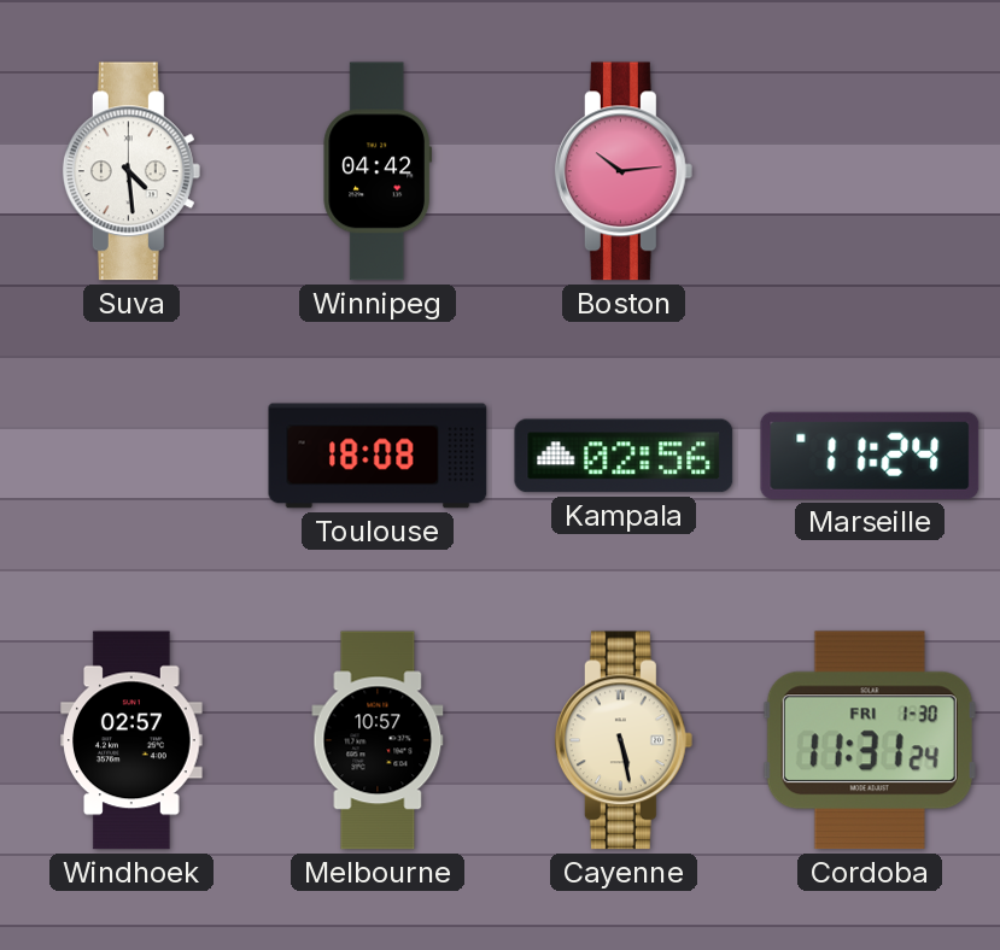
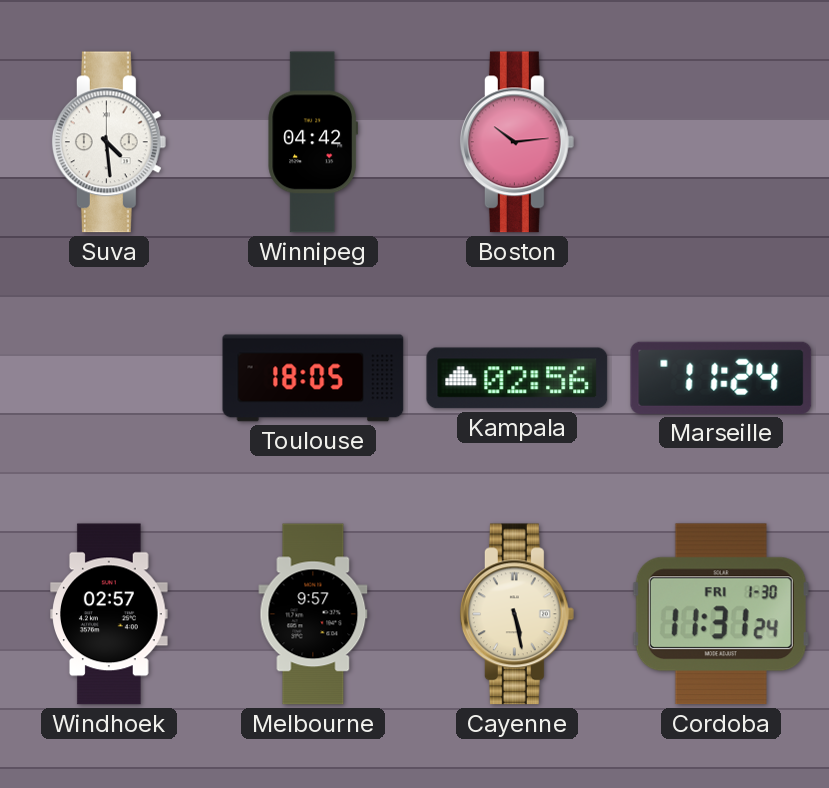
Toulouse: 18:08 -> 18:05
Melbourne: 10:57 -> 9:57
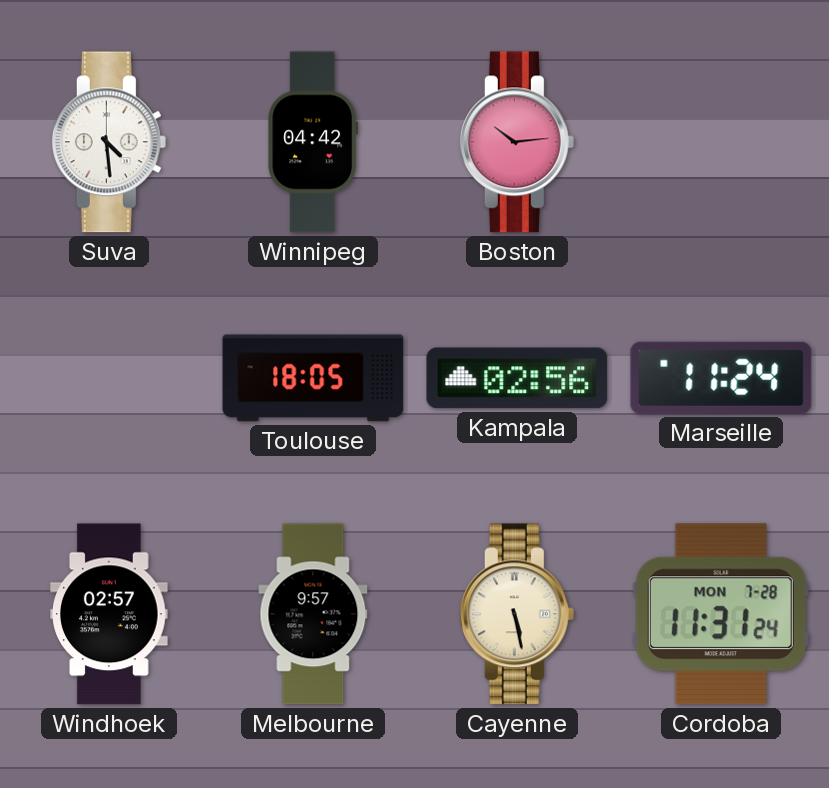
Cordoba date: FRI 1-30 -> MON 7-28
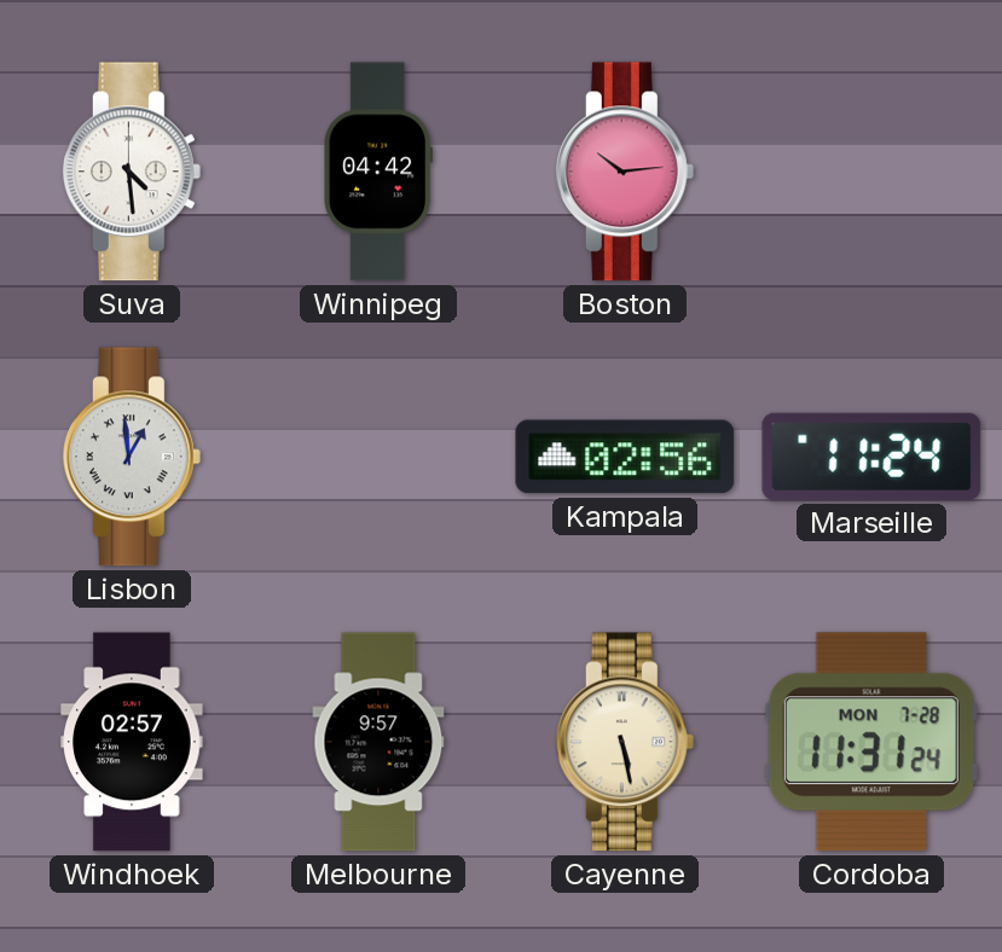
Lisbon: none -> 12:59
Toulouse: 18:05 -> none
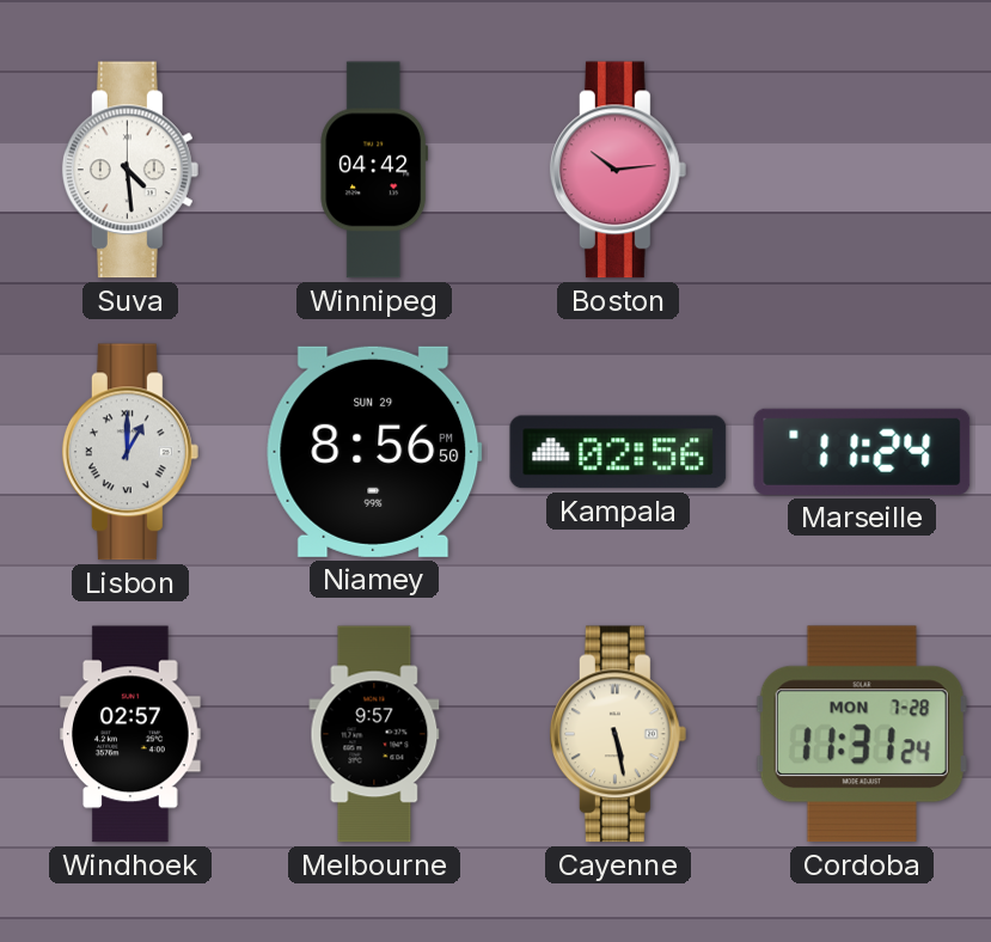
Lisbon: 12:59 -> 1:00
Niamey: none -> 8:56
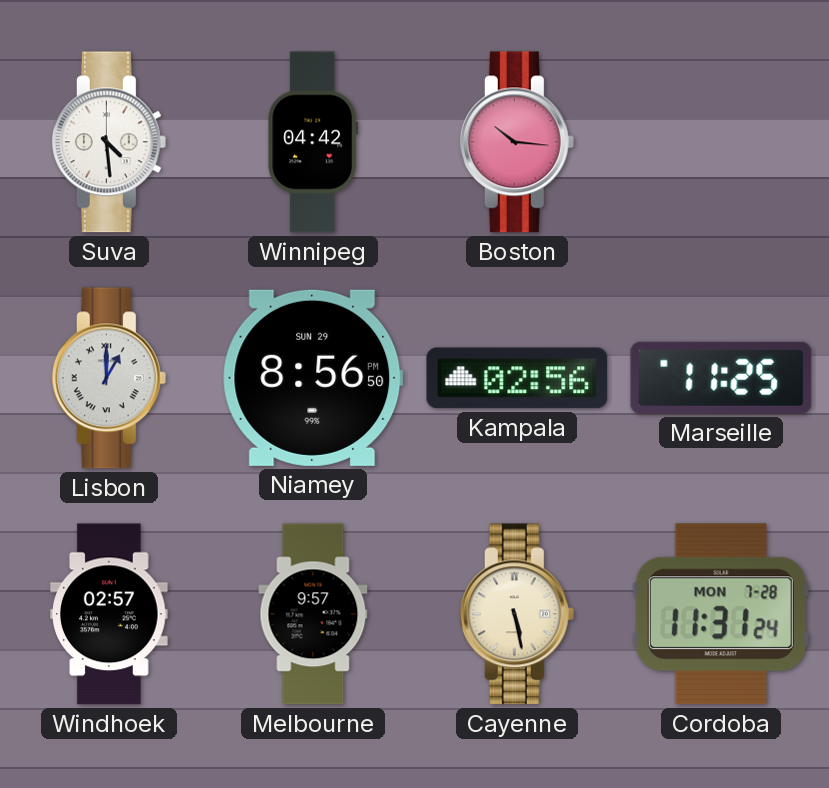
Boston: 10:14 -> 10:16
Marseille: 11:24 -> 11:25
